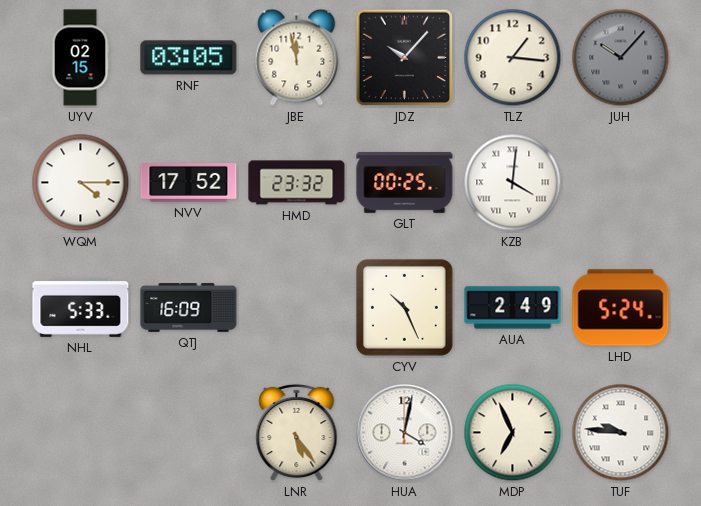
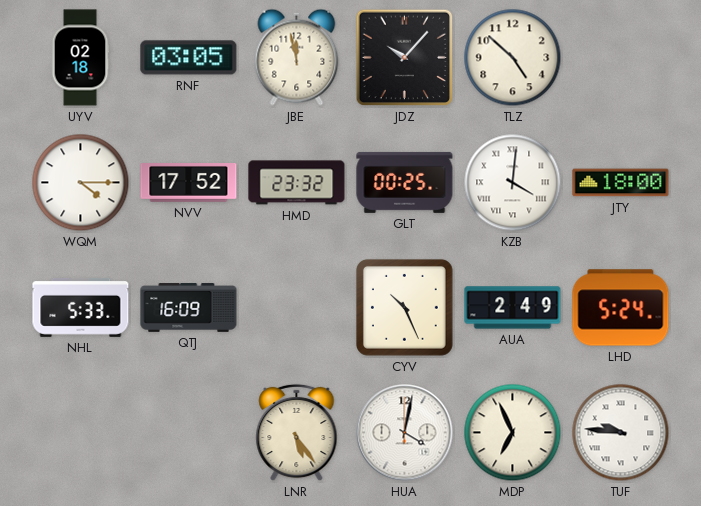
UYV: 02:15 -> 02:18
TLZ: 1:16 -> 4:52
JUH: 10:07 -> none
JTY: none -> 18:00
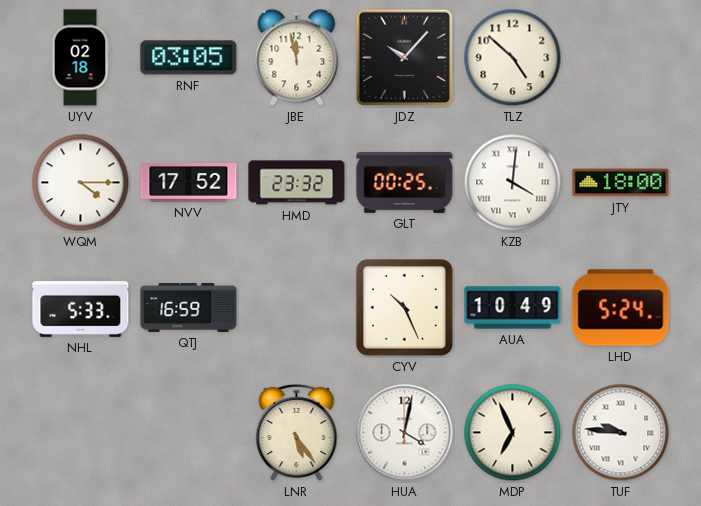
QTJ: 16:09 -> 16:59
AUA: 2:49 -> 10:49
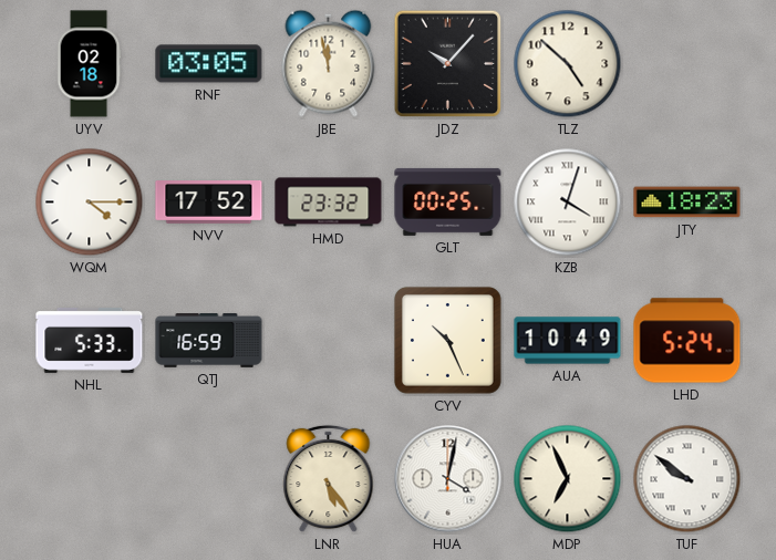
KZB: 4:01 -> 4:03
JTY: 18:00 -> 18:23
TUF: 9:46 -> 9:51
